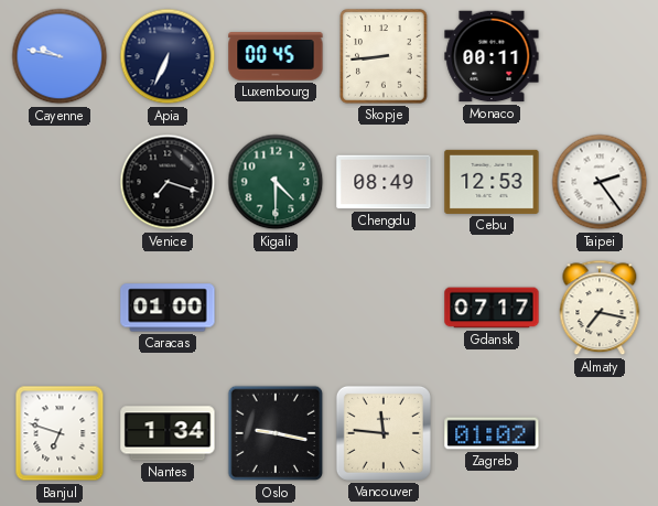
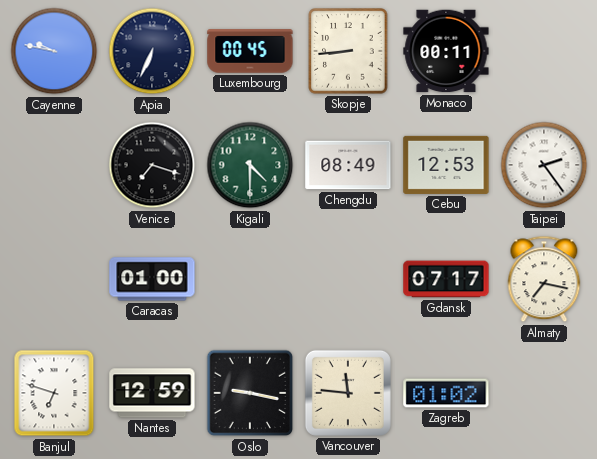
Nantes: 1:34 -> 12:59
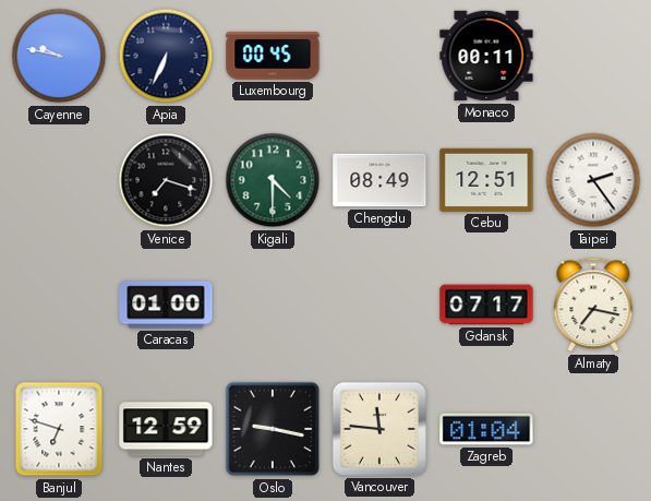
Skopje: 8:44 -> none
Cebu: 12:53 -> 12:51
Zagreb: 01:02 -> 01:04
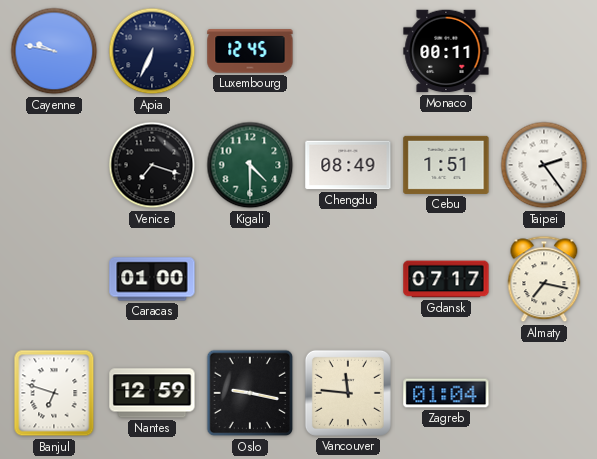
Luxembourg: 00:45 -> 12:45
Cebu: 12:51 -> 1:51
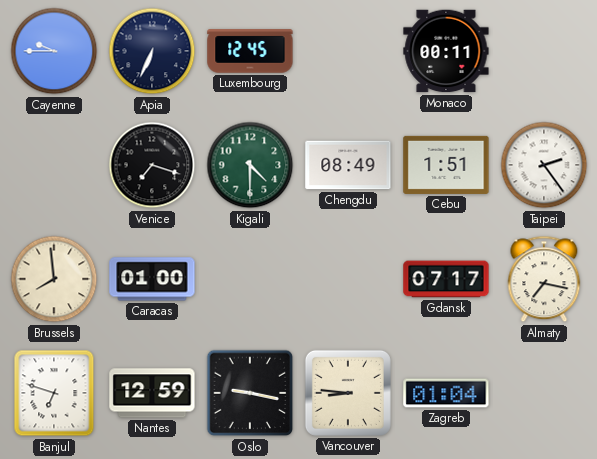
Cayenne: 9:47 -> 9:45
Brussels: none -> 7:59
Vancouver: 11:46 -> 8:46
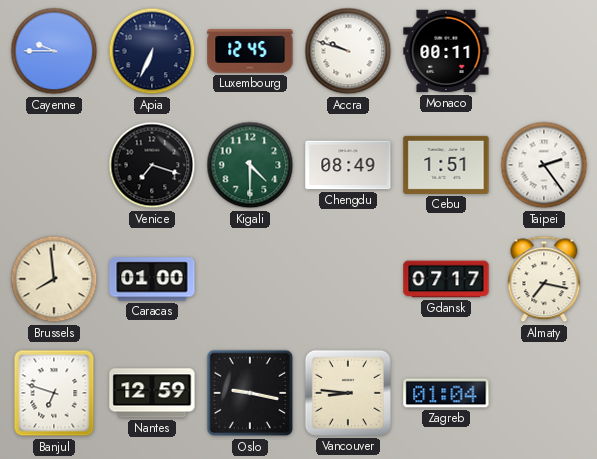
Accra: none -> 9:48
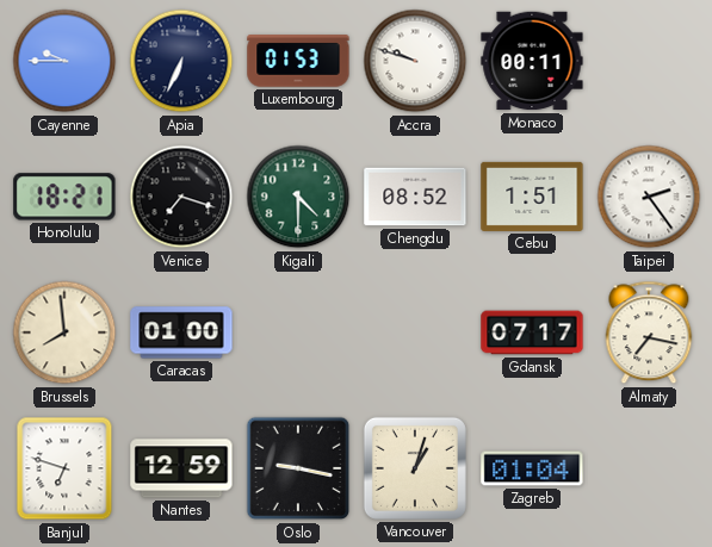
Luxembourg: 12:45 -> 01:53
Honolulu: none -> 18:21
Chengdu: 08:49 -> 08:52
Vancouver: 8:46 -> 1:03
